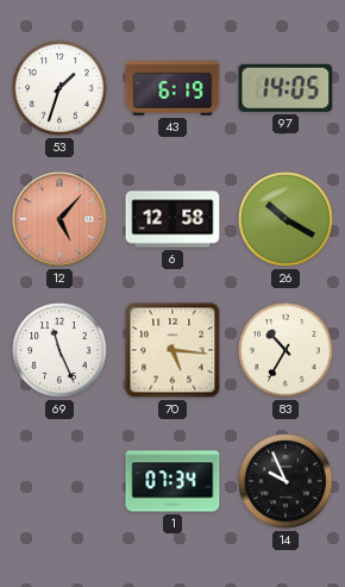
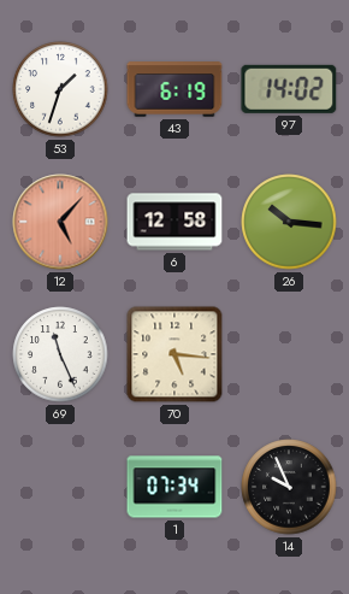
97: 14:05 -> 14:02
26: 10:20 -> 10:16
83: 10:35 -> none
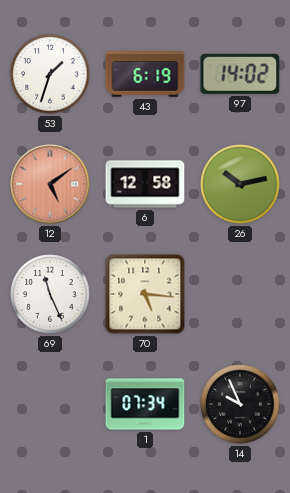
12: 5:07 -> 5:09
26: 10:16 -> 10:13
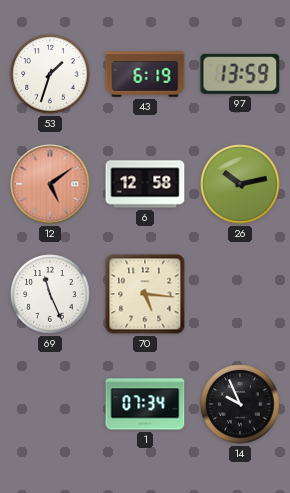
97: 14:02 -> 13:59
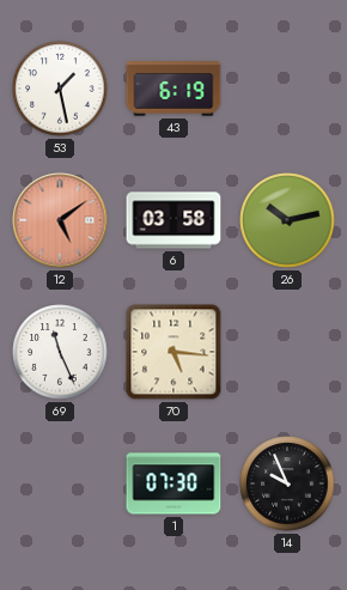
53: 1:33 -> 1:28
97: 13:59 -> none
6: 12:58 -> 03:58
1: 07:34 -> 07:30
